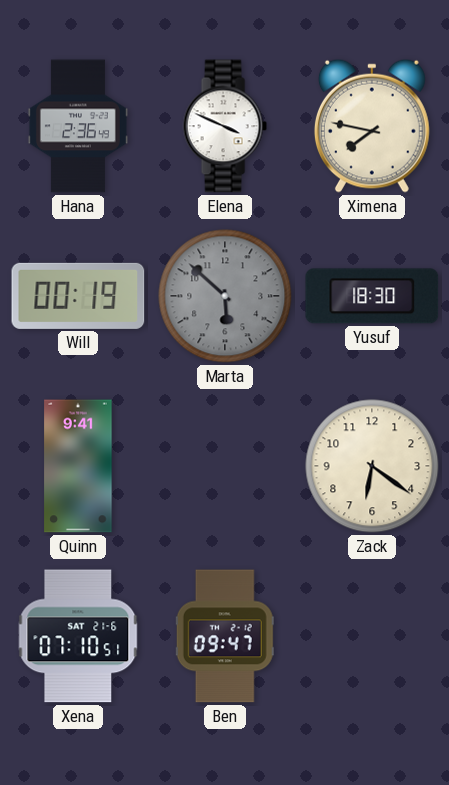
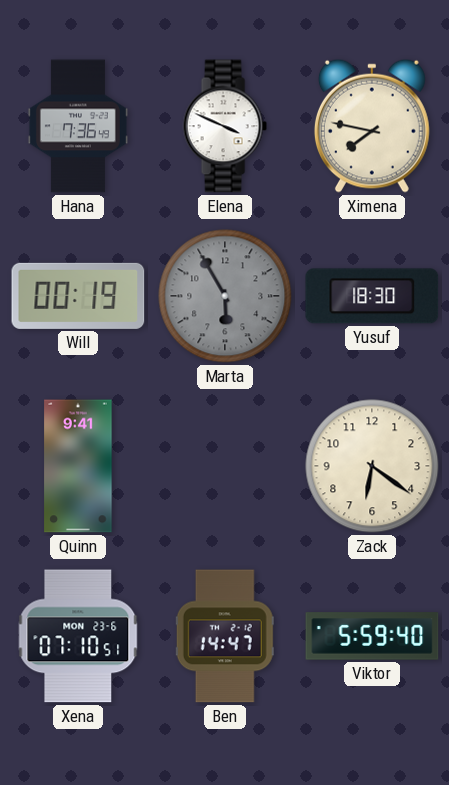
Hana: 2:36 -> 7:36
Marta: 5:52 -> 5:55
Xena date: SAT 21-6 -> MON 23-6
Ben: 09:47 -> 14:47
Viktor: none -> 5:59
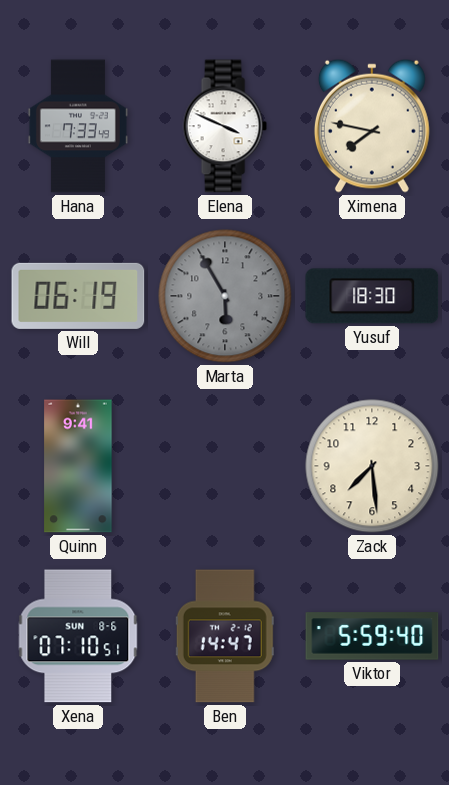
Hana: 7:36 -> 7:33
Will: 00:19 -> 06:19
Zack: 6:21 -> 7:29
Xena date: MON 23-6 -> SUN 8-6
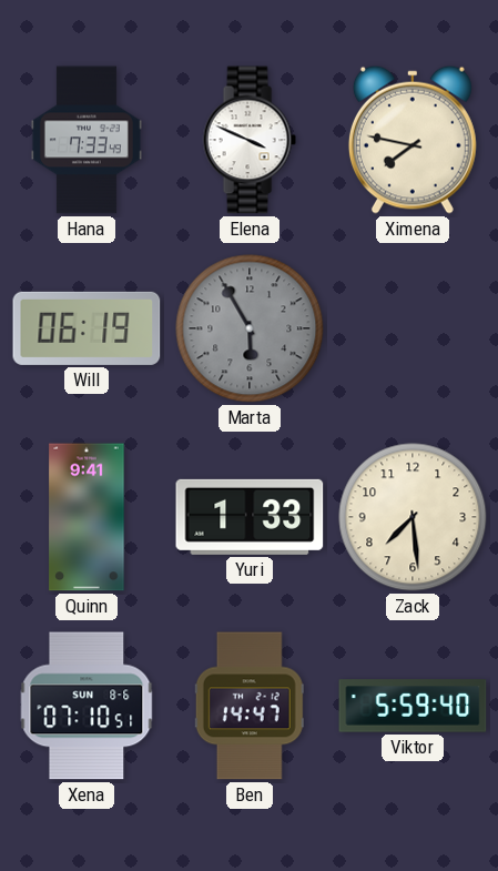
Yusuf: 18:30 -> none
Yuri: none -> 1:33
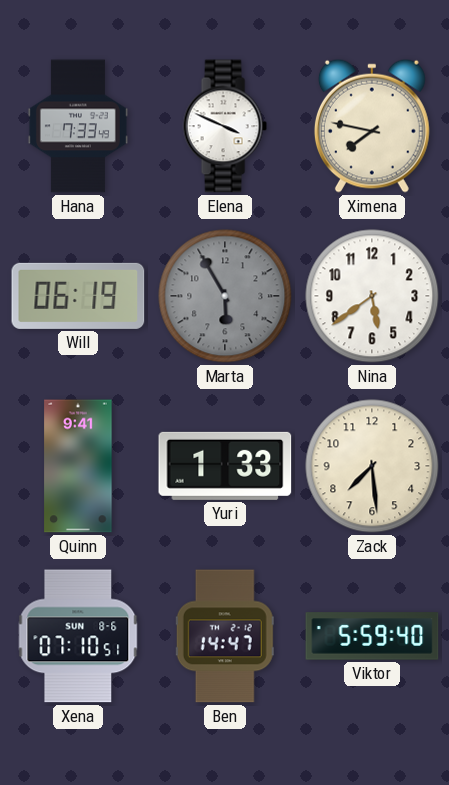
Nina: none -> 5:39
